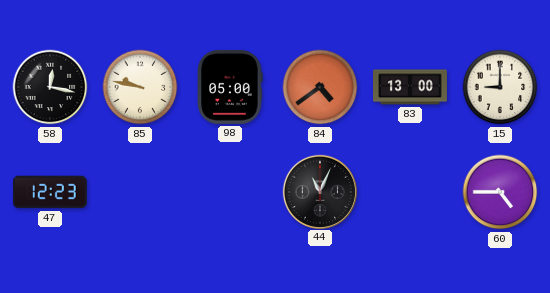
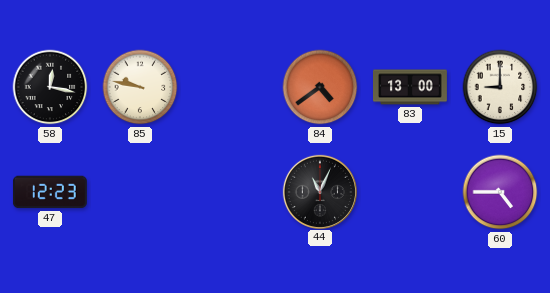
98: 05:00 -> none
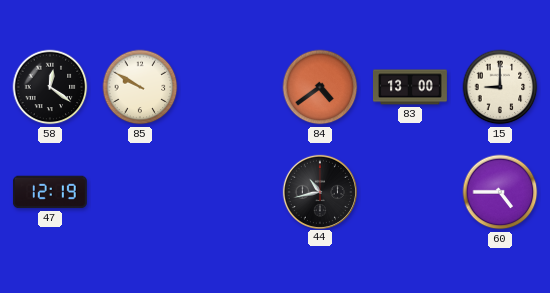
58: 12:17 -> 12:21
85: 9:47 -> 9:50
47: 12:23 -> 12:19
44: 11:04 -> 10:43
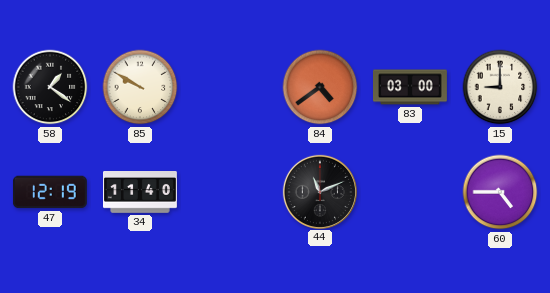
58: 12:21 -> 1:21
83: 13:00 -> 03:00
34: none -> 11:40
44: 10:43 -> 11:11
